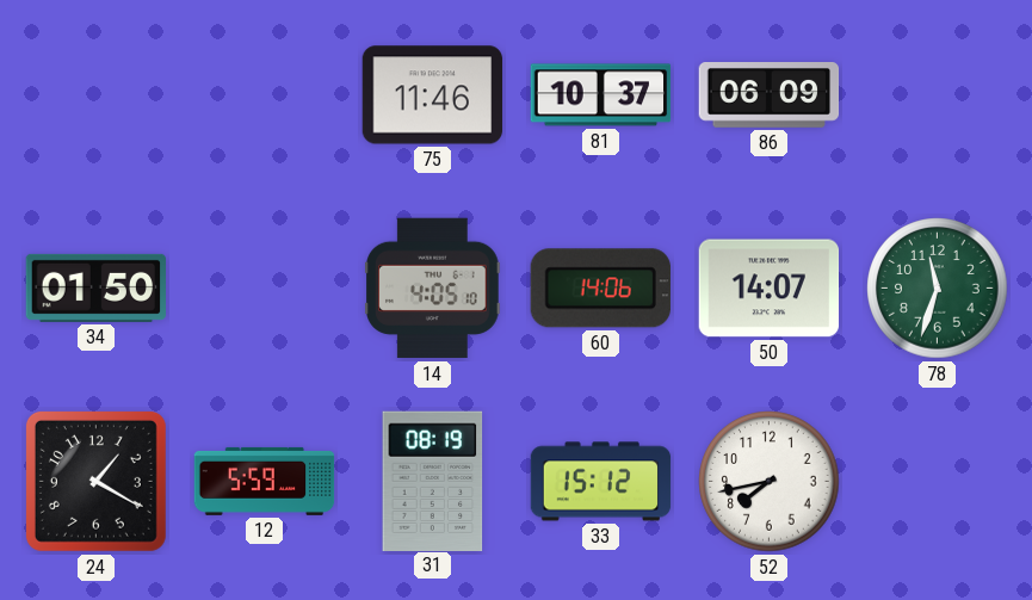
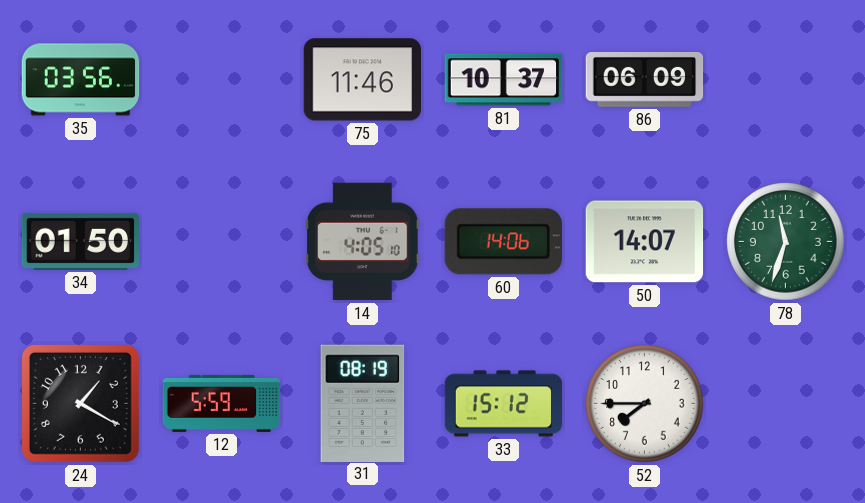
35: none -> 03:56
52: 7:43 -> 7:45
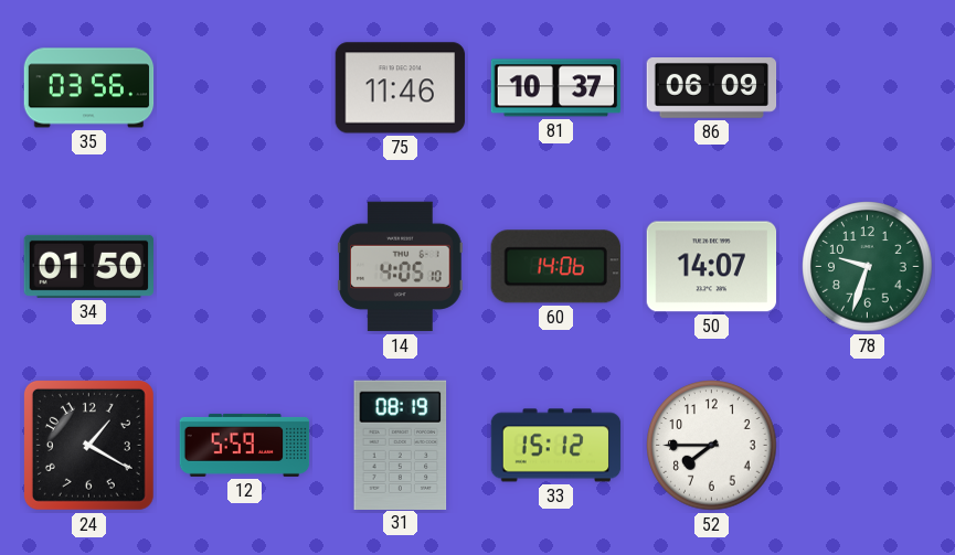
78: 11:33 -> 9:33
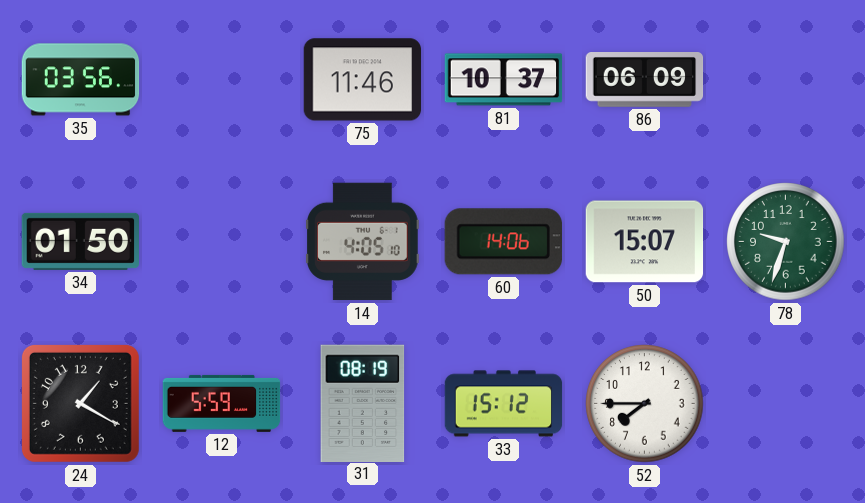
50: 14:07 -> 15:07
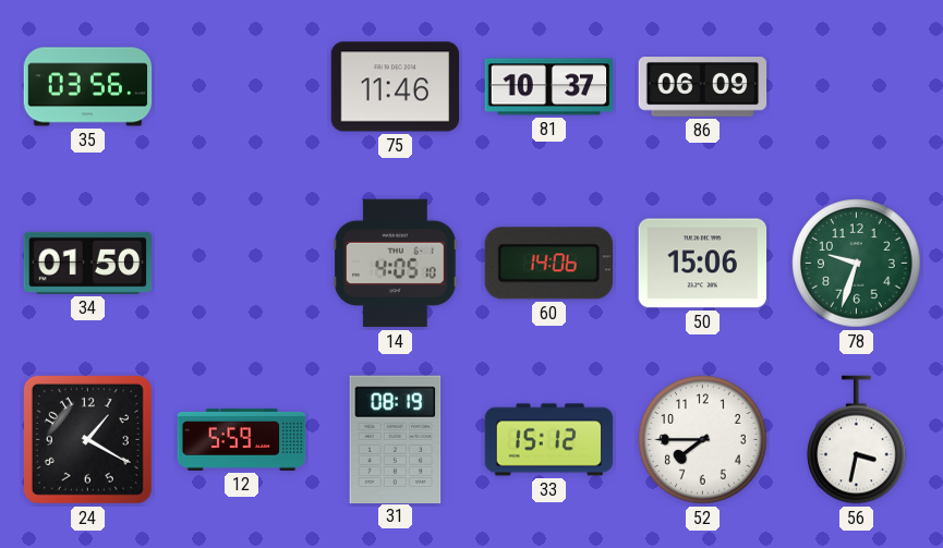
50: 15:07 -> 15:06
56: none -> 3:32
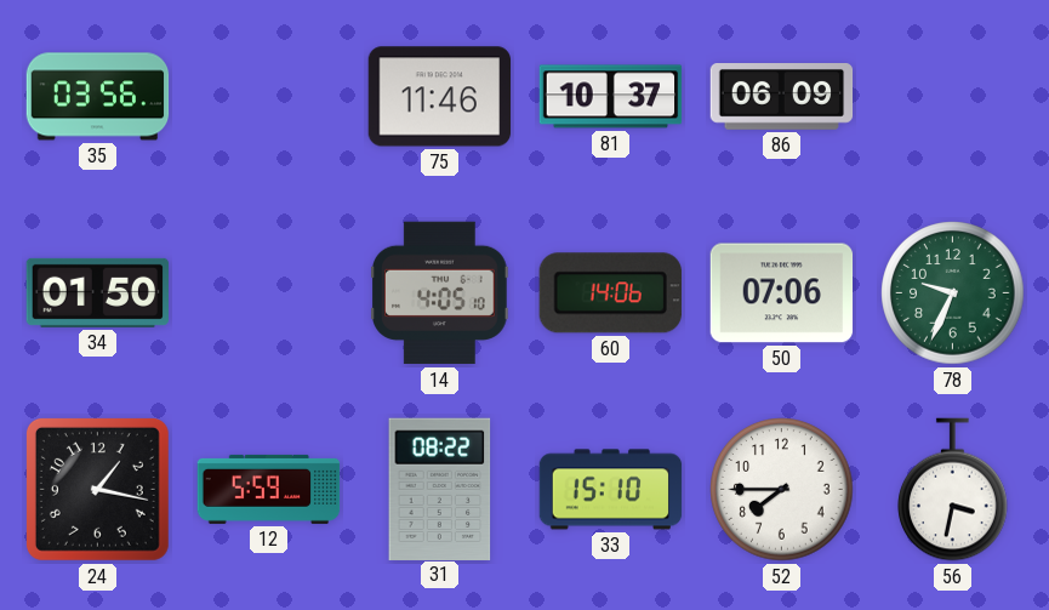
50: 15:06 -> 07:06
78: 9:33 -> 9:34
24: 1:20 -> 1:17
31: 08:19 -> 08:22
33: 15:12 -> 15:10
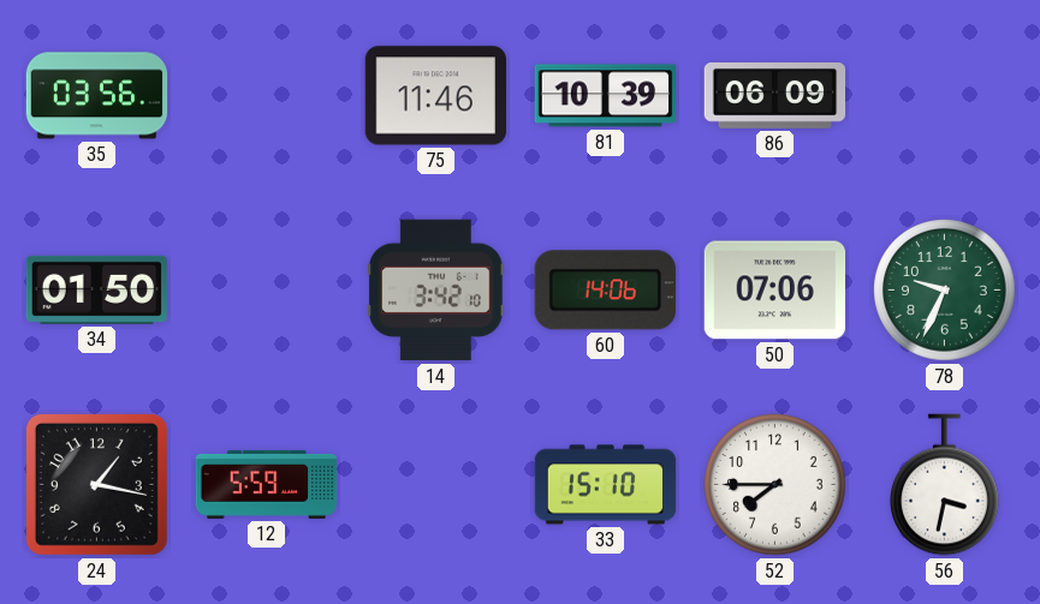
81: 10:37 -> 10:39
14: 4:05 -> 3:42
31: 08:22 -> none
